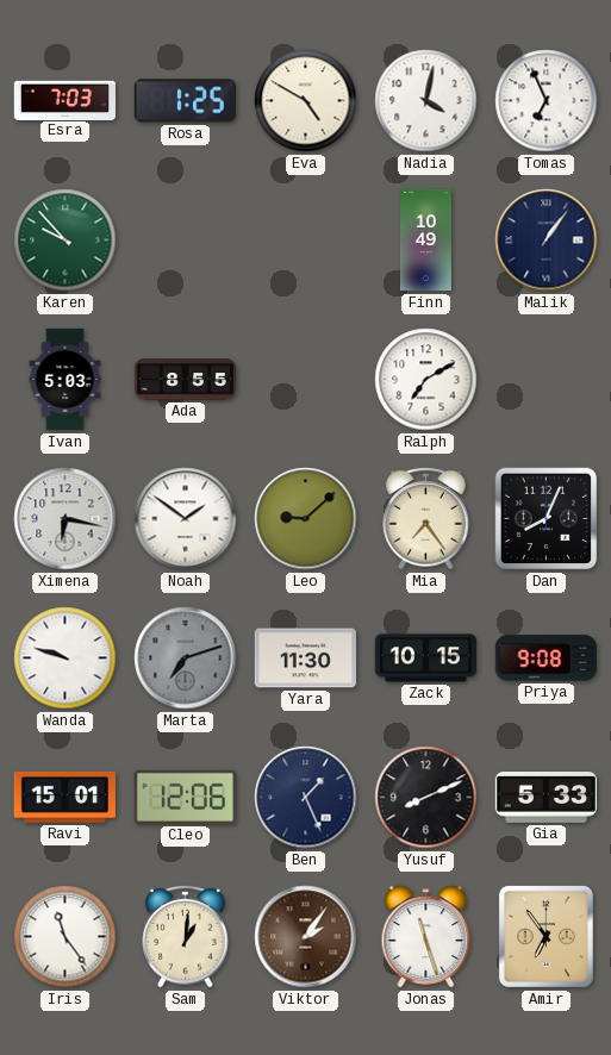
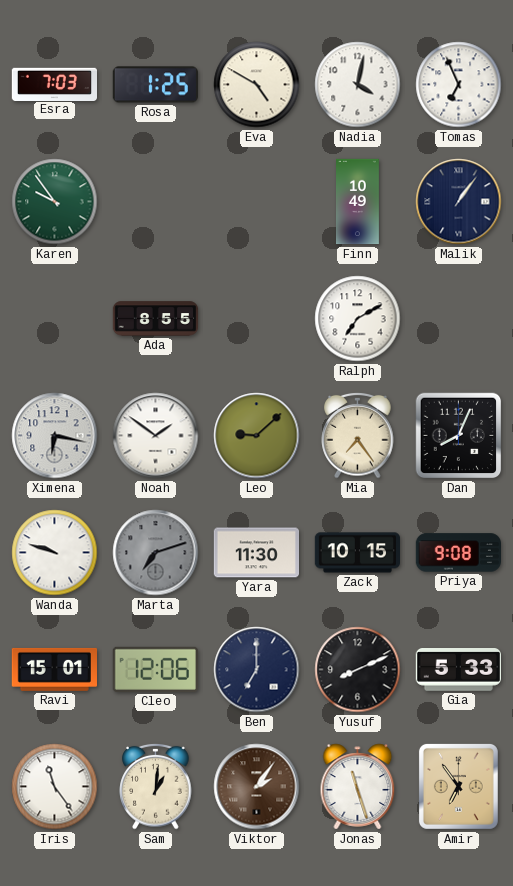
Karen: 9:53 -> 9:54
Ivan: 5:03 -> none
Ben: 1:26 -> 7:00
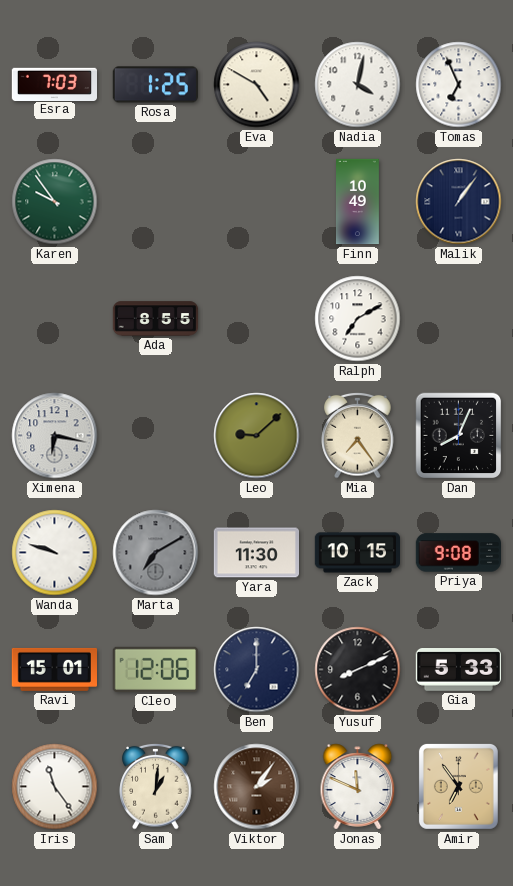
Noah: 1:51 -> none
Marta: 7:12 -> 7:10
Jonas: 11:27 -> 11:49
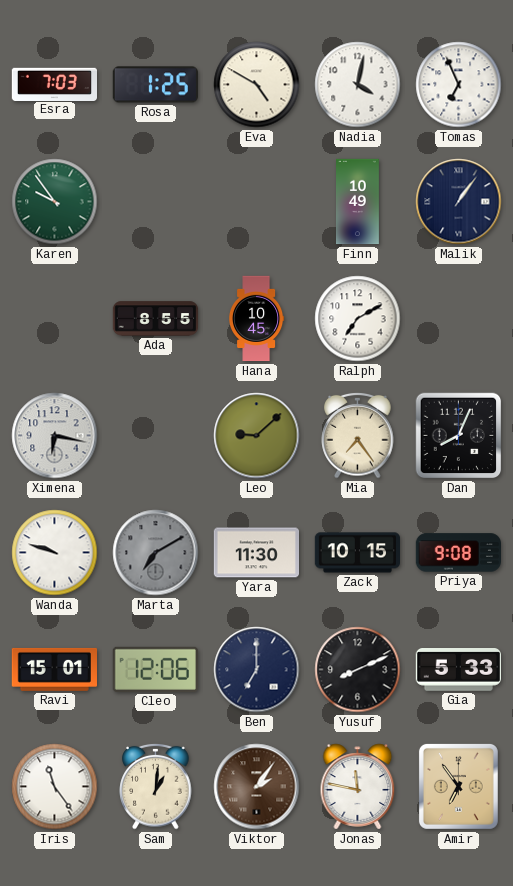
Hana: none -> 10:45
Jonas: 11:49 -> 11:47
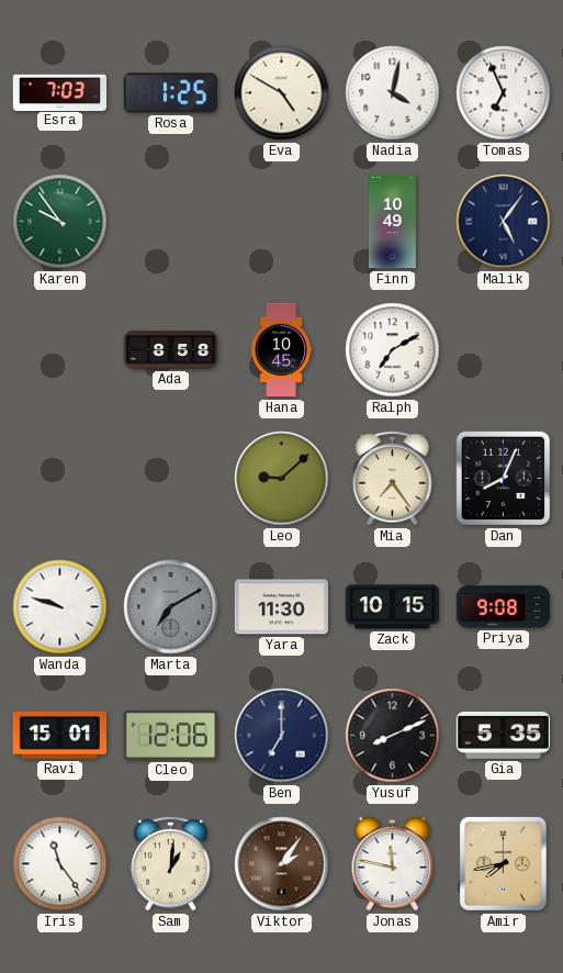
Malik: 1:06 -> 5:06
Ada: 8:55 -> 8:58
Ximena: 6:17 -> none
Gia: 5:33 -> 5:35
Amir: 6:54 -> 7:43
